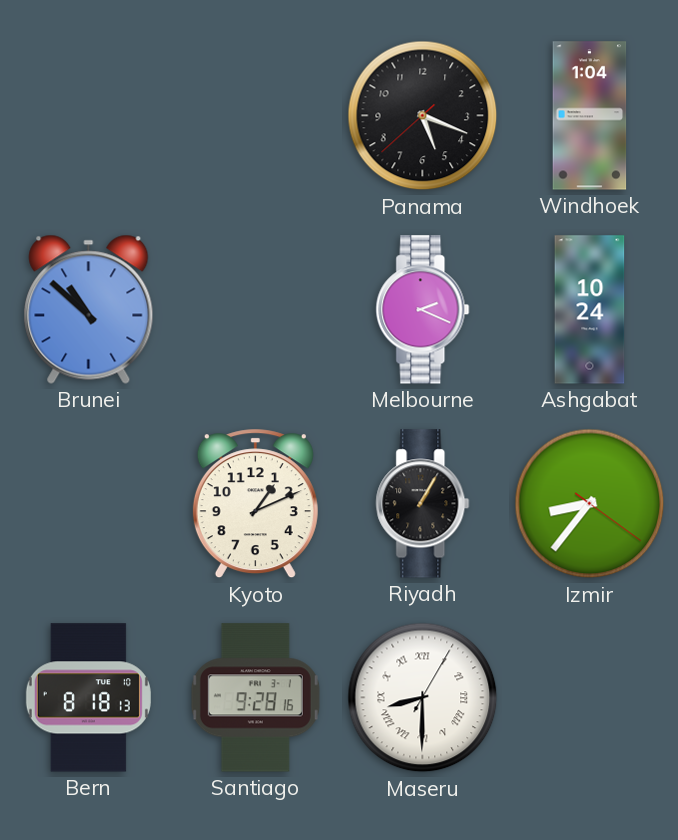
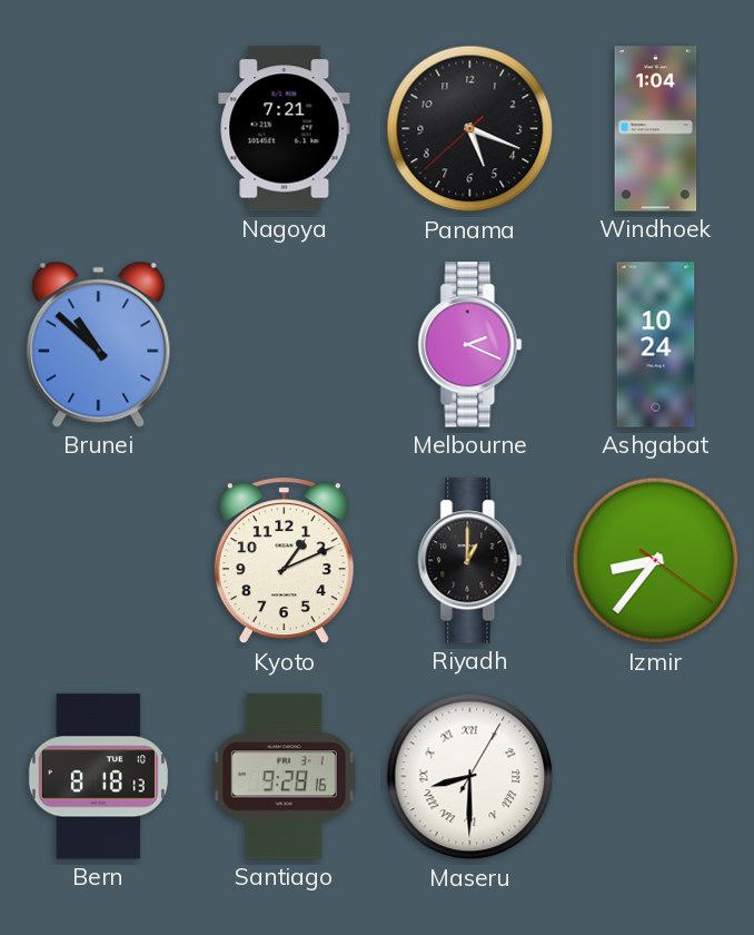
Nagoya: none -> 7:21
Riyadh: 1:05 -> 1:00
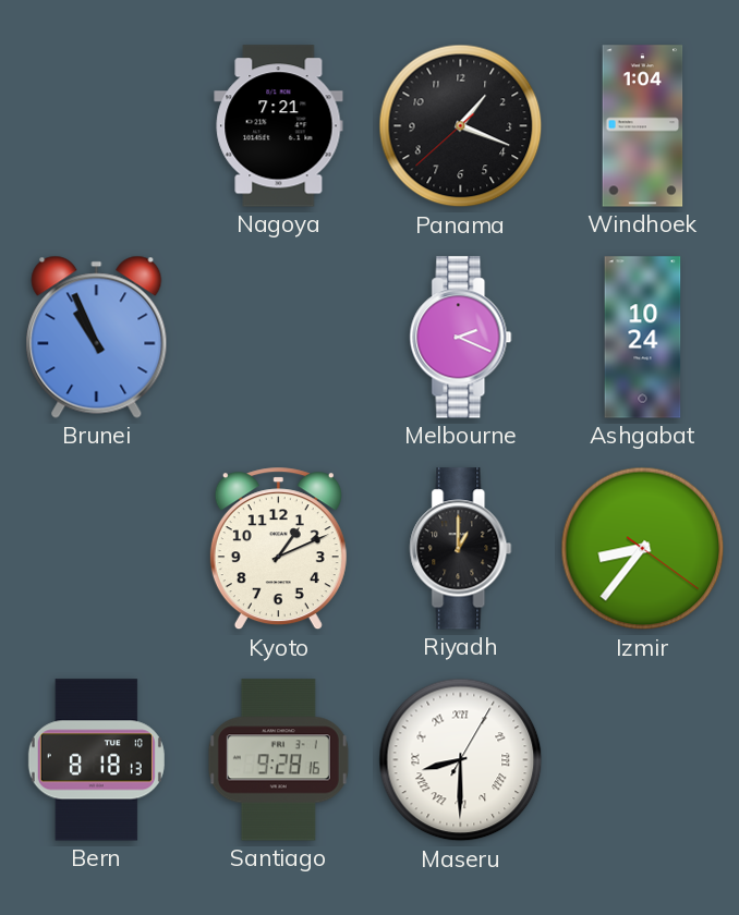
Panama: 5:18 -> 1:18
Brunei: 10:52 -> 10:56
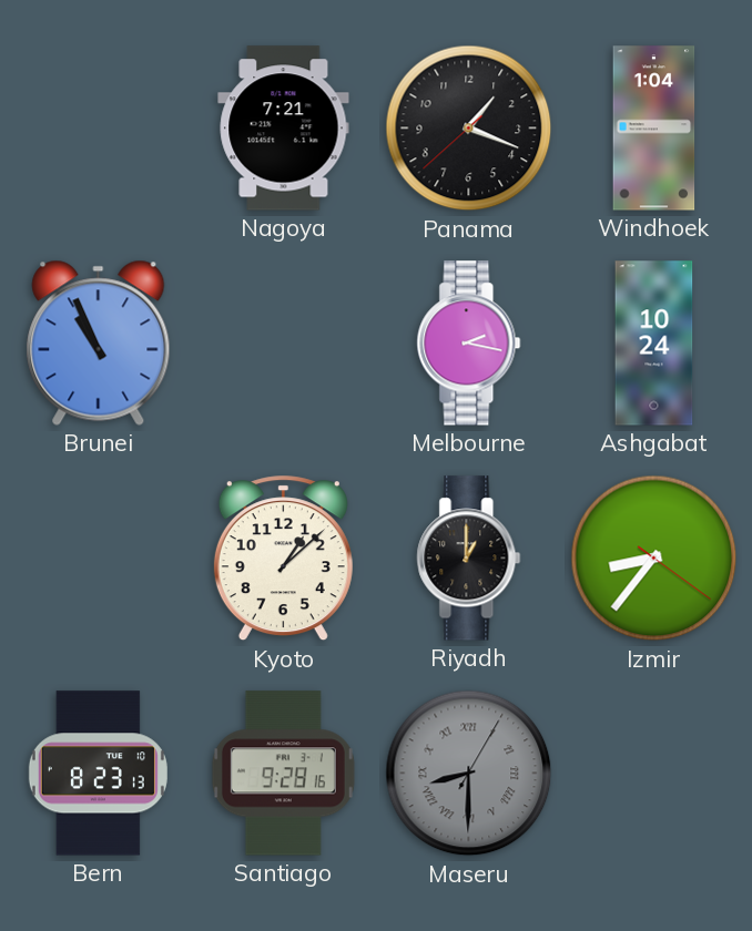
Melbourne: 2:19 -> 2:17
Kyoto: 1:11 -> 1:08
Bern: 8:18 -> 8:23
Maseru dial: white -> grey
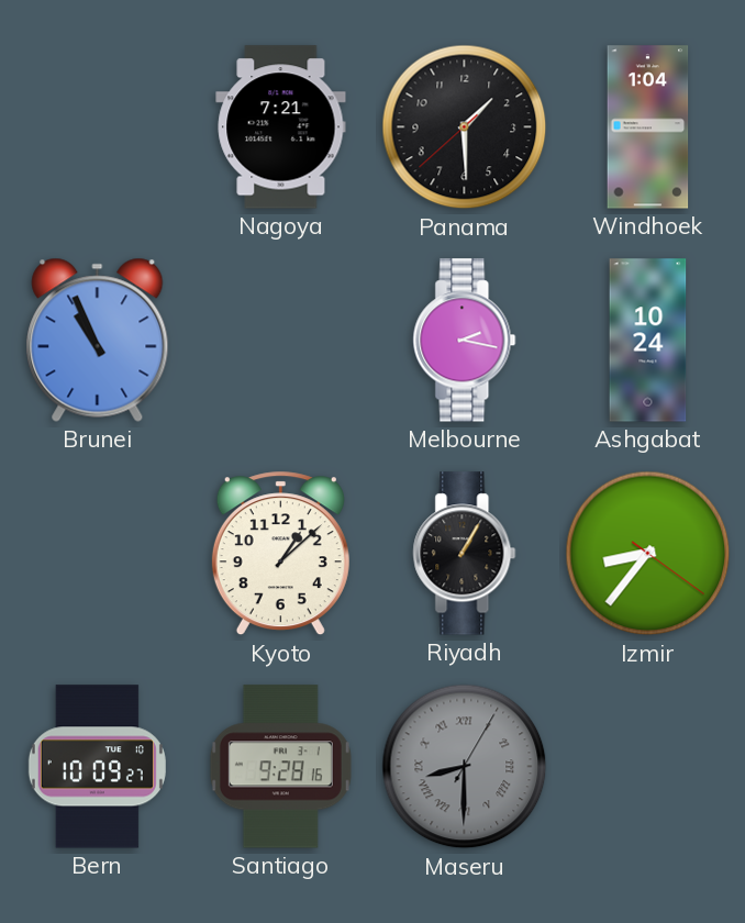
Panama: 1:18 -> 1:29
Riyadh: 1:00 -> 1:05
Bern: 8:23 -> 10:09
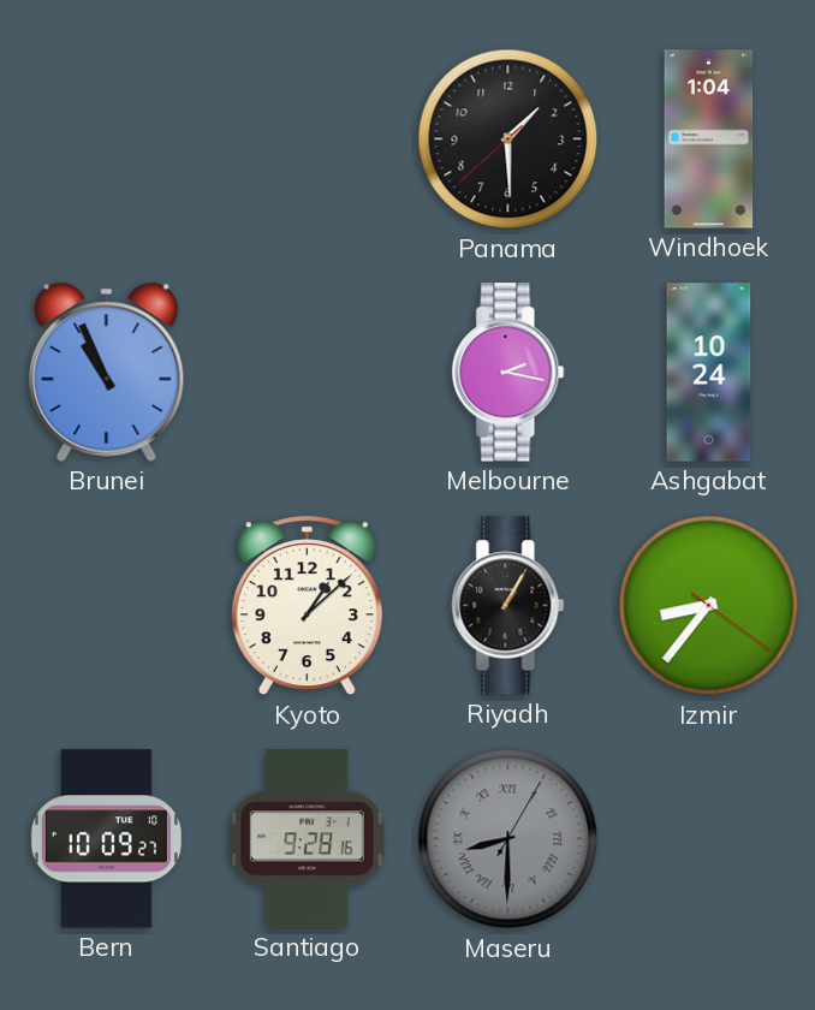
Nagoya: 7:21 -> none
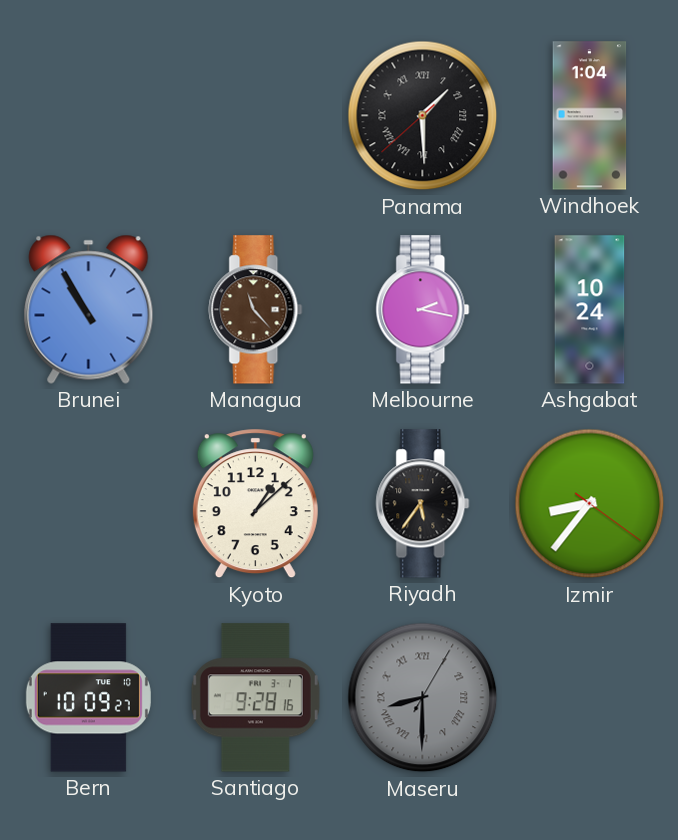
Panama numerals: Arabic -> Roman
Brunei: 10:56 -> 10:55
Managua: none -> 11:23
Riyadh: 1:05 -> 5:36
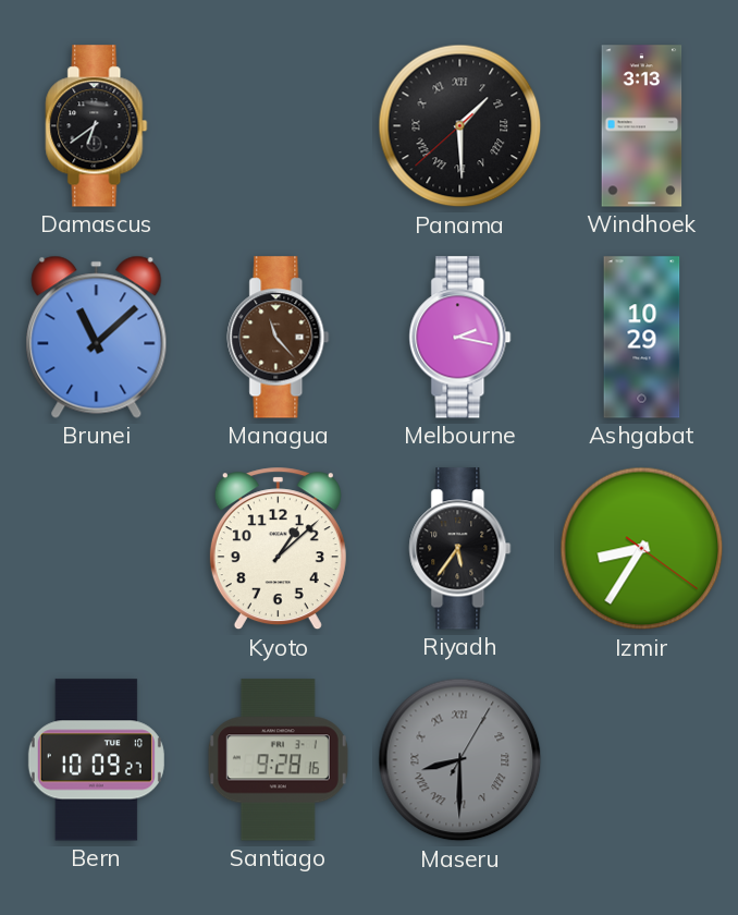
Damascus: none -> 6:39
Windhoek: 1:04 -> 3:13
Brunei: 10:55 -> 11:08
Ashgabat: 10:24 -> 10:29
Izmir: 8:36 -> 8:35
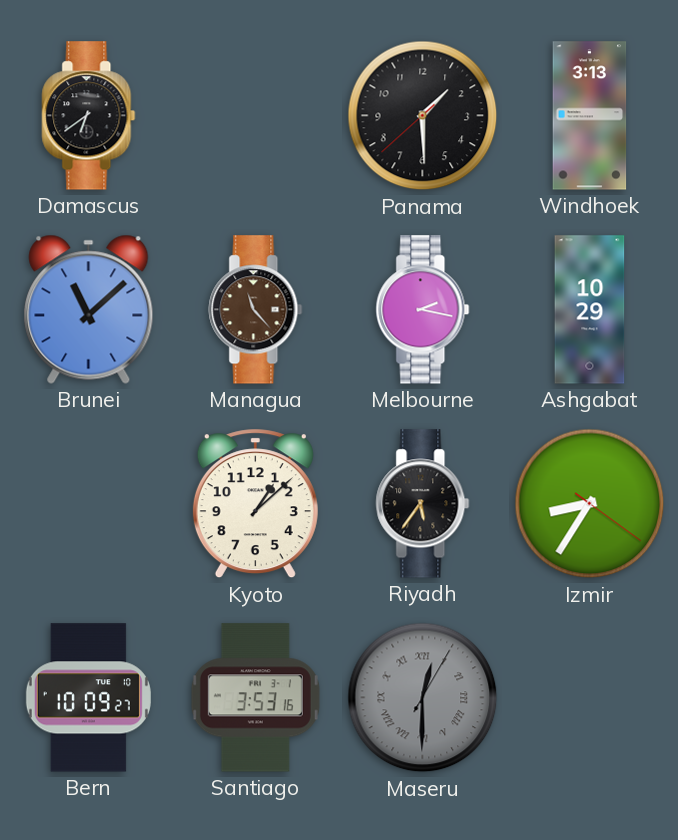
Panama numerals: Roman -> Arabic
Santiago: 9:28 -> 3:53
Maseru: 8:30 -> 12:30
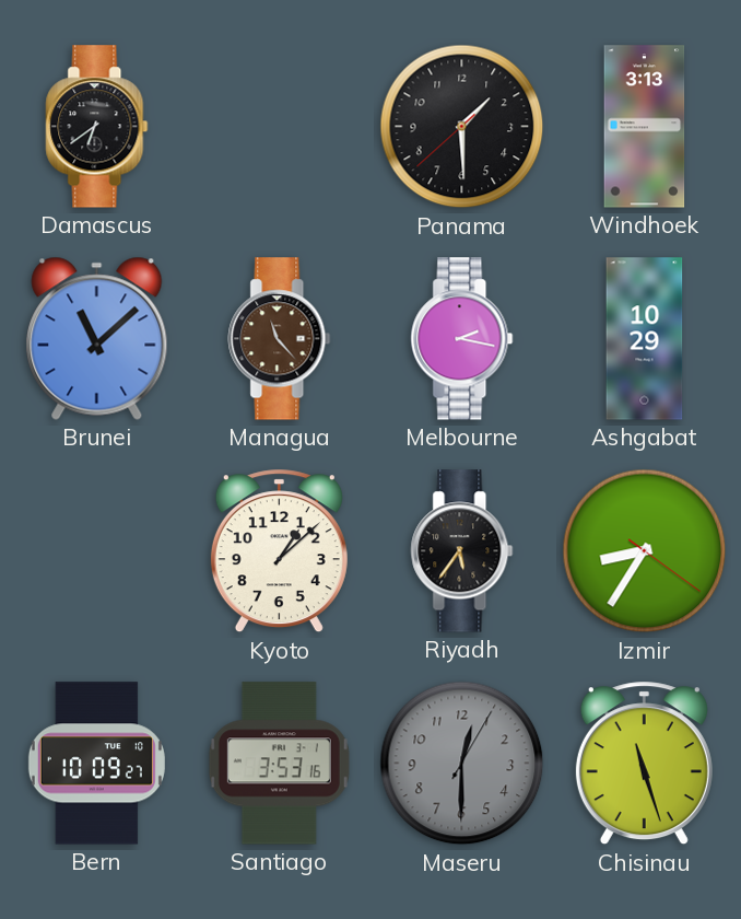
Maseru numerals: Roman -> Arabic
Chisinau: none -> 11:27
